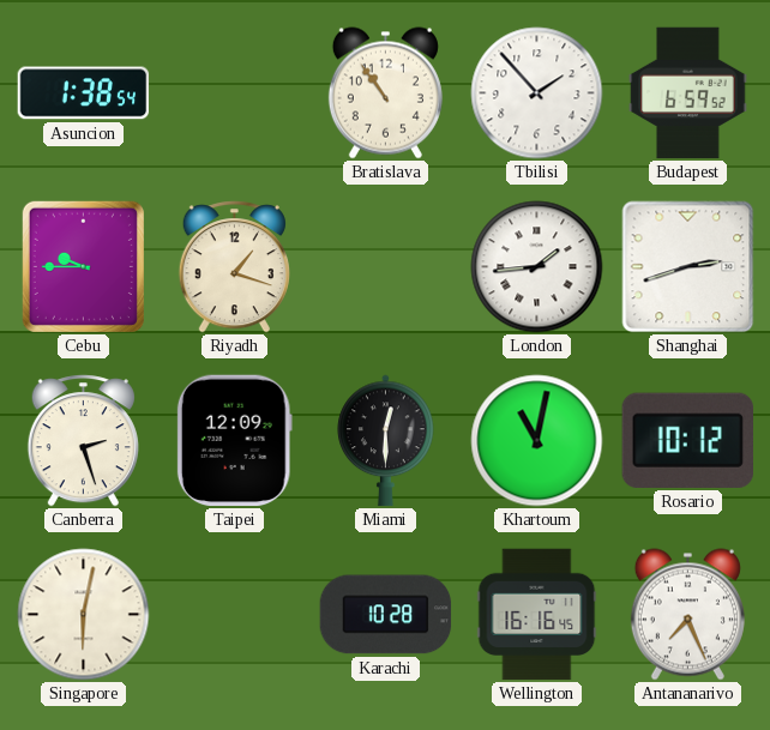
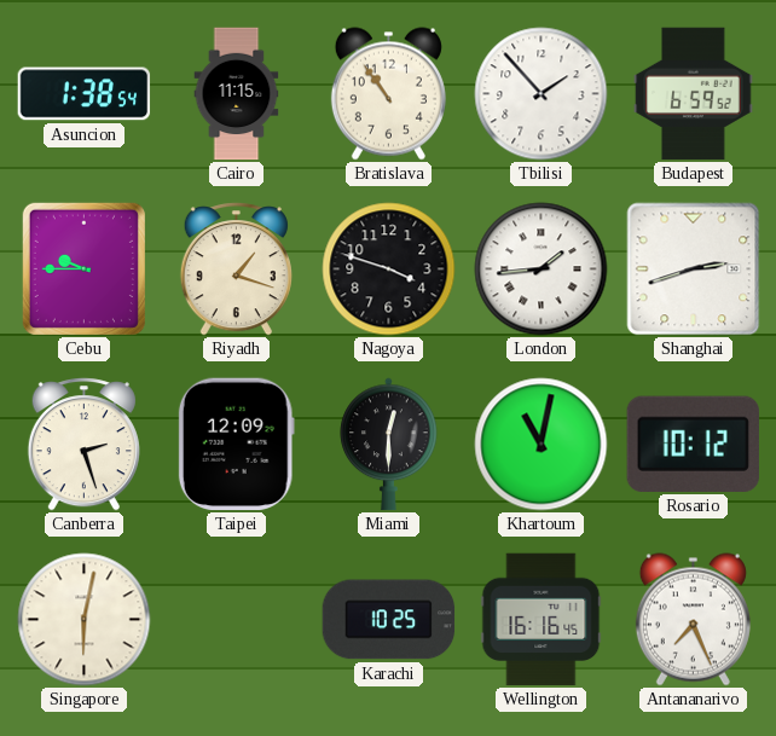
Cairo: none -> 11:15
Nagoya: none -> 3:48
Karachi: 10:28 -> 10:25
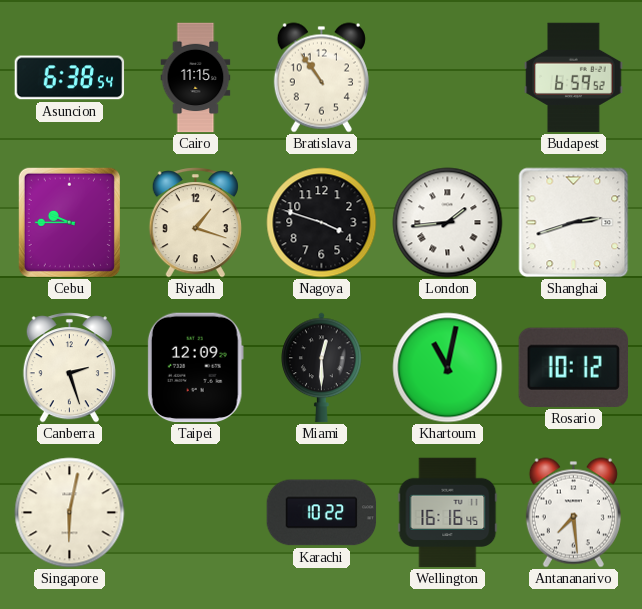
Asuncion: 1:38 -> 6:38
Tbilisi: 1:53 -> none
Karachi: 10:25 -> 10:22
Antananarivo: 7:26 -> 7:29
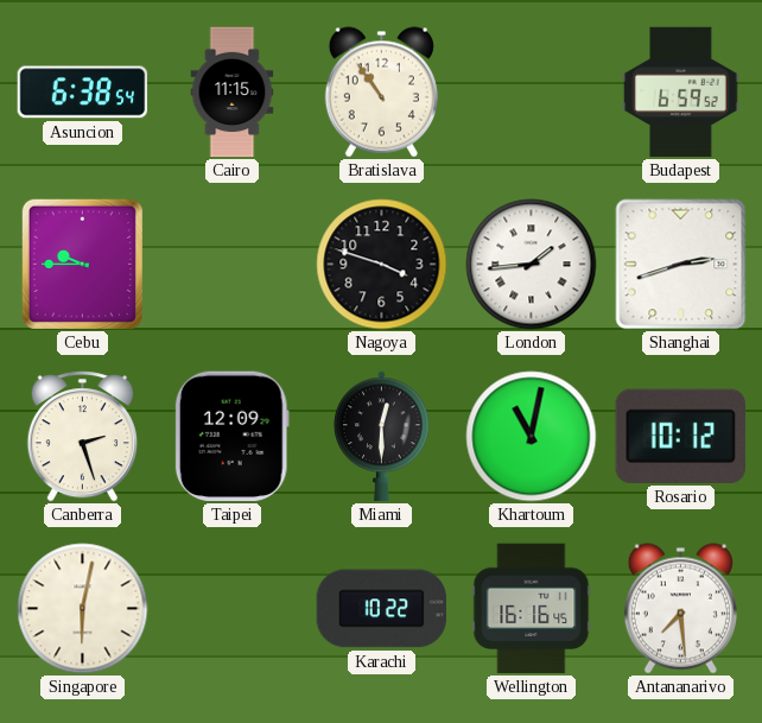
Riyadh: 1:18 -> none
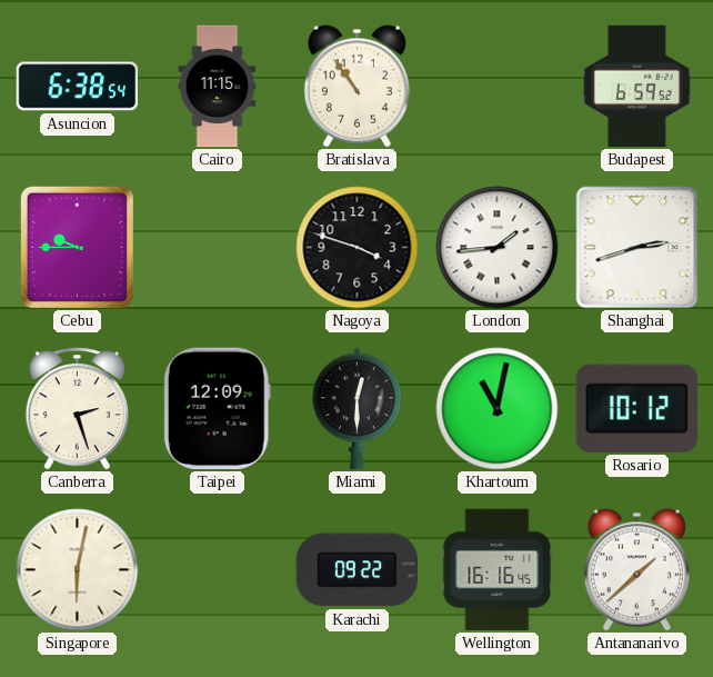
Karachi: 10:22 -> 09:22
Antananarivo: 7:29 -> 1:38
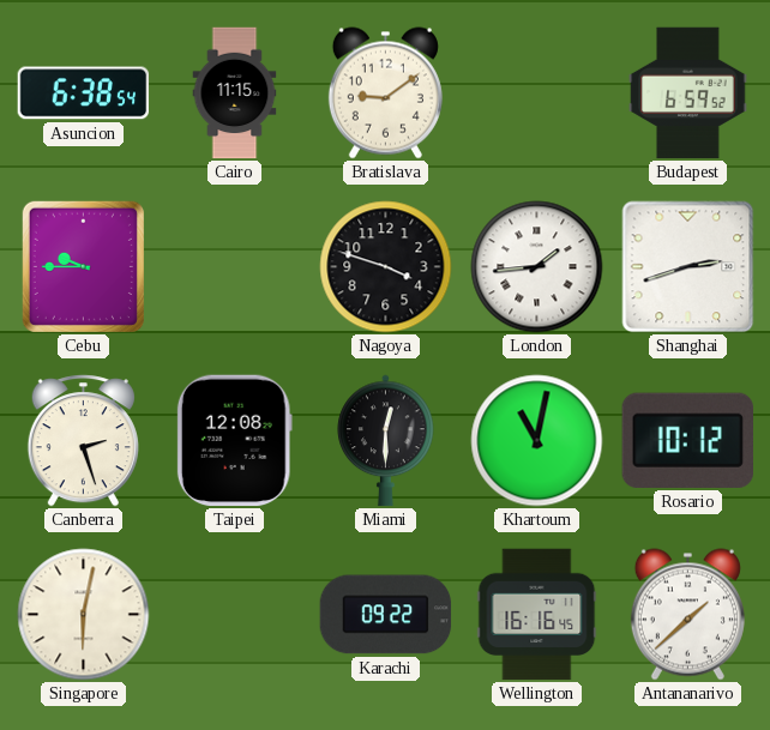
Bratislava: 10:54 -> 9:09
Taipei: 12:09 -> 12:08
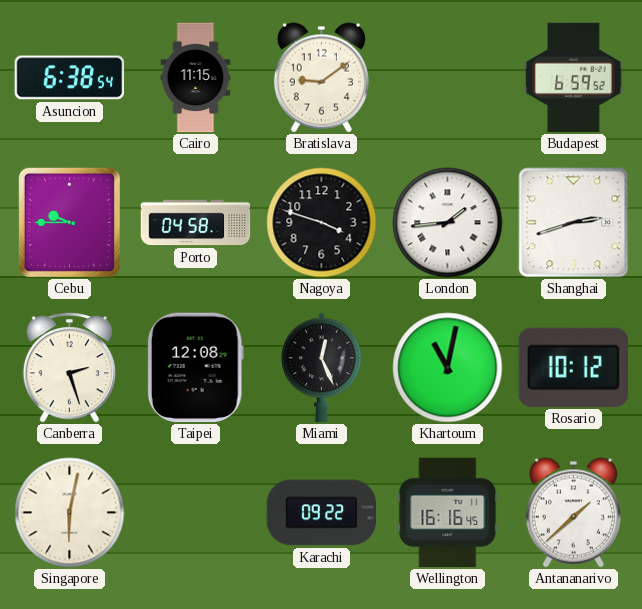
Porto: none -> 04:58
Miami: 12:30 -> 12:26
